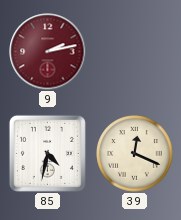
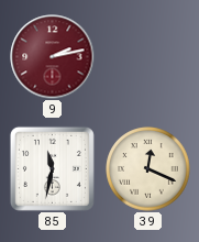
85: 4:32 -> 11:32
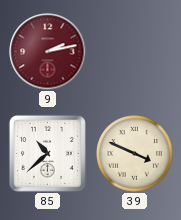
85: 11:32 -> 10:38
39: 12:19 -> 3:49
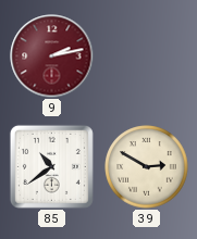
85: 10:38 -> 10:39
39: 3:49 -> 2:50
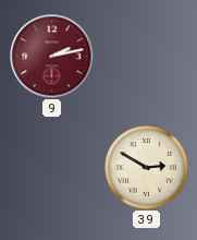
85: 10:39 -> none
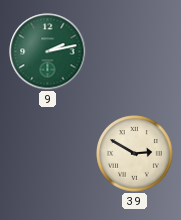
9 dial: burgundy -> green
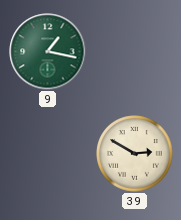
9: 2:13 -> 1:17
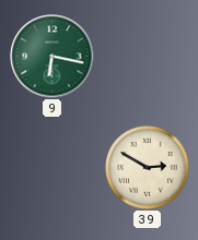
9: 1:17 -> 6:17
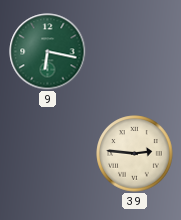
39: 2:50 -> 2:46
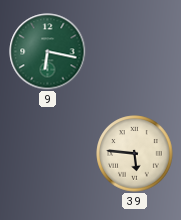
39: 2:46 -> 5:46
